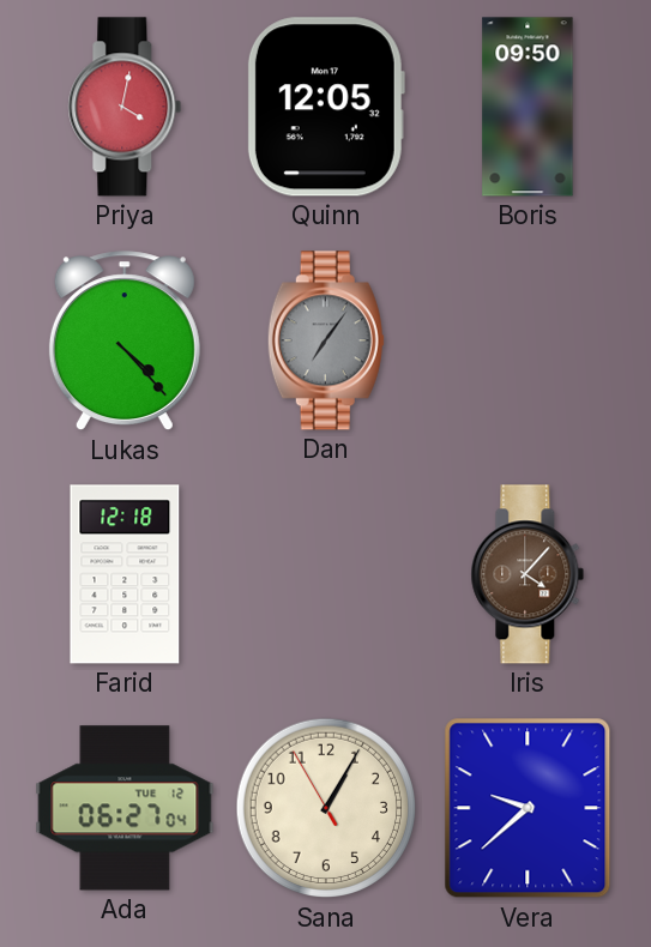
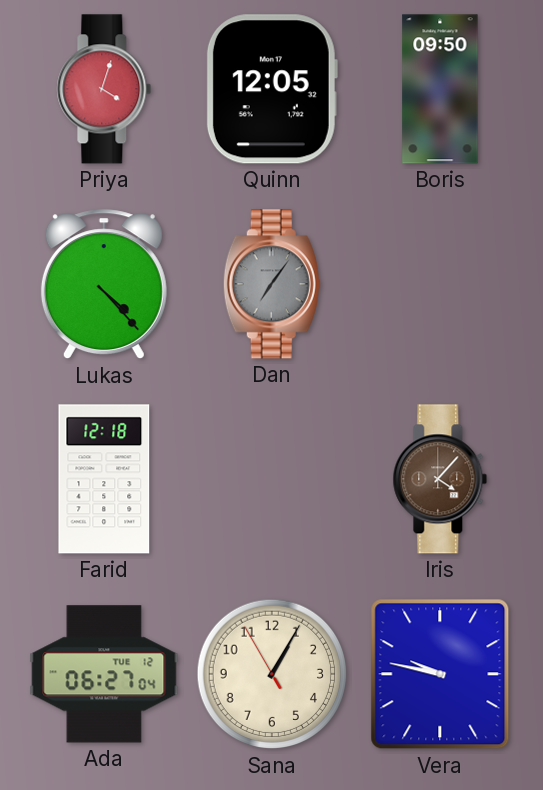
Priya: 4:02 -> 4:03
Vera: 9:38 -> 9:47
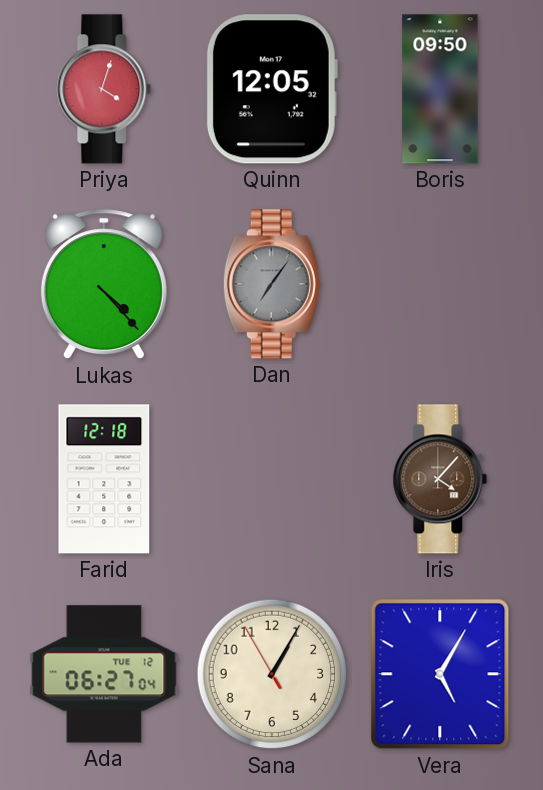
Vera: 9:47 -> 5:05
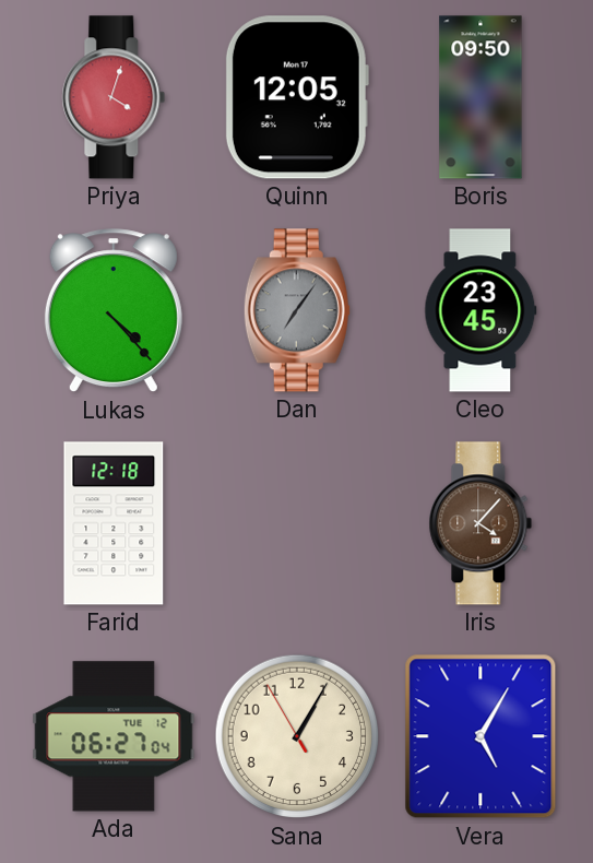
Cleo: none -> 23:45
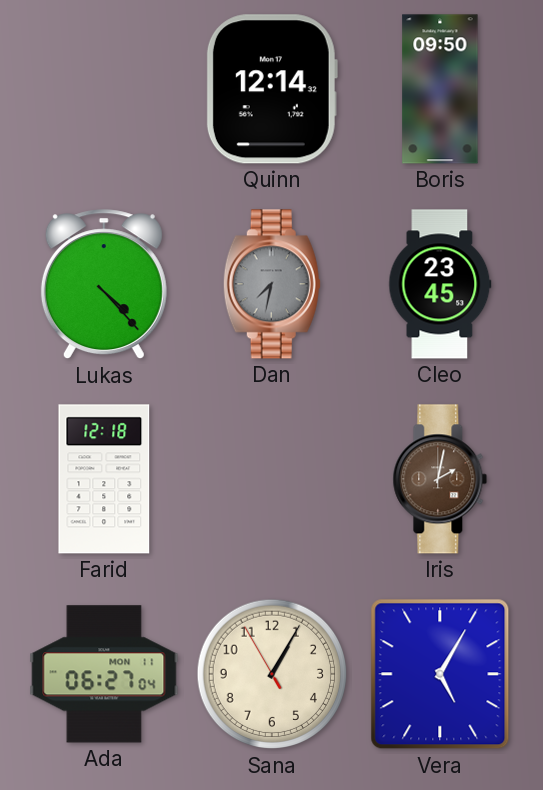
Priya: 4:03 -> none
Quinn: 12:05 -> 12:14
Dan: 7:06 -> 7:32
Iris: 4:07 -> 2:02
Ada date: TUE 12 -> MON 11
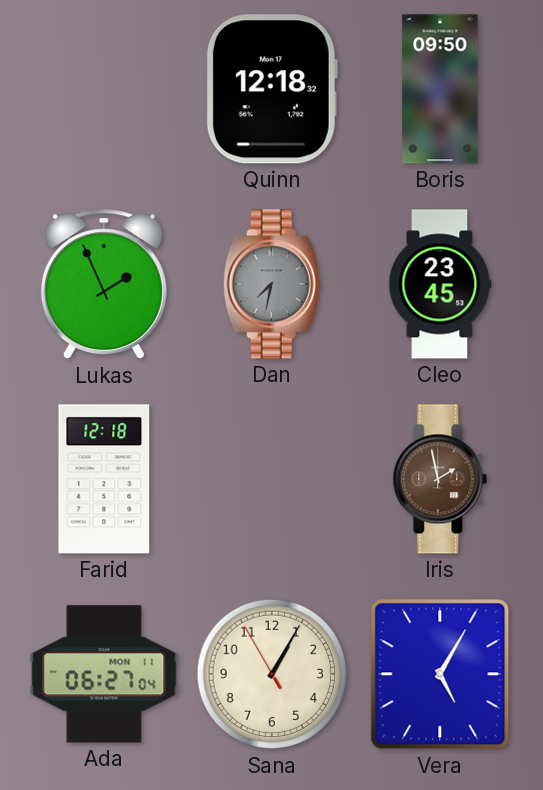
Quinn: 12:14 -> 12:18
Lukas: 4:23 -> 1:56
Iris: 2:02 -> 1:58
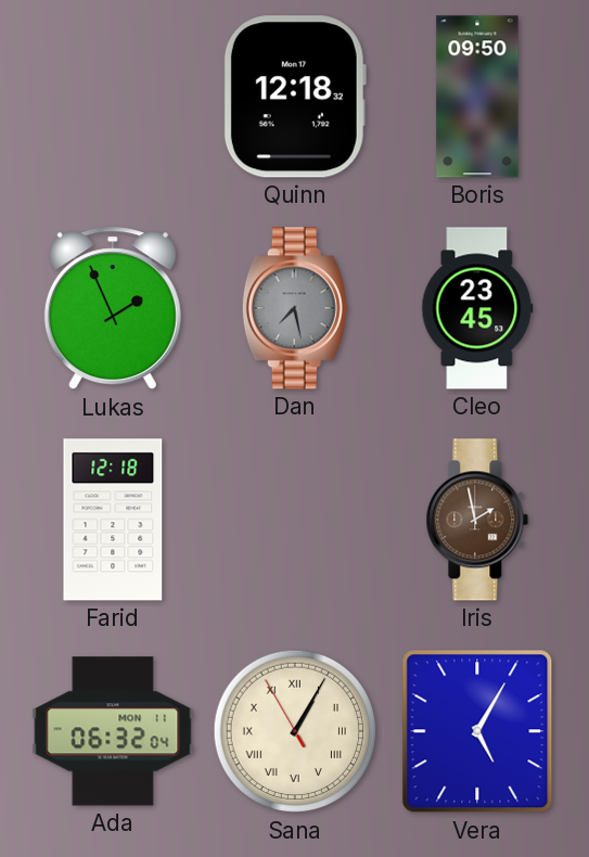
Dan: 7:32 -> 7:28
Ada: 06:27 -> 06:32
Sana numerals: Arabic -> Roman
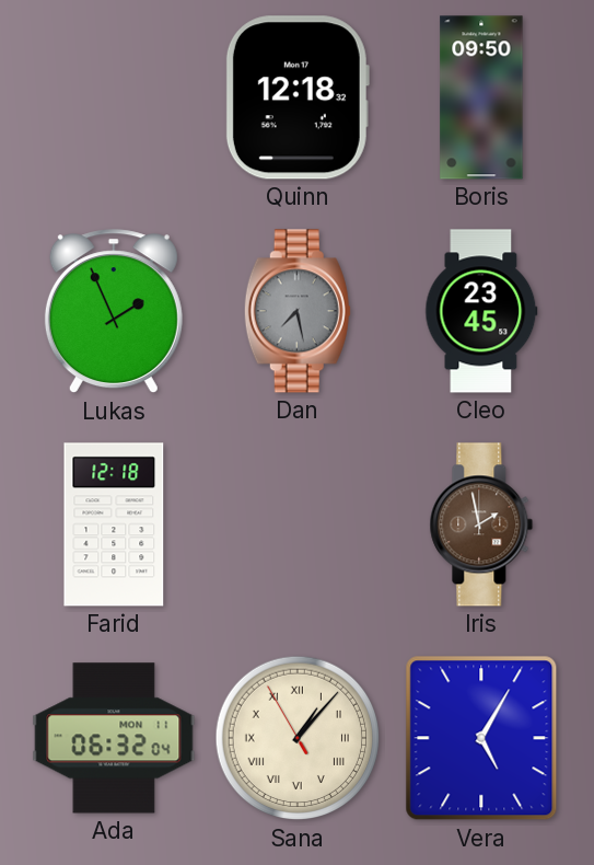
Sana: 1:04 -> 1:06
